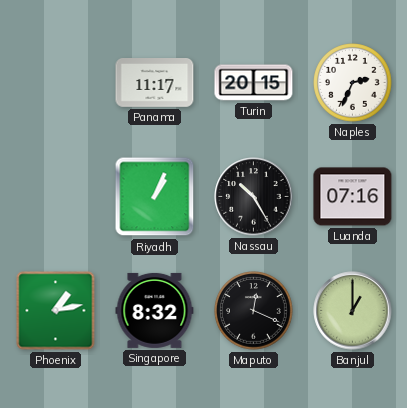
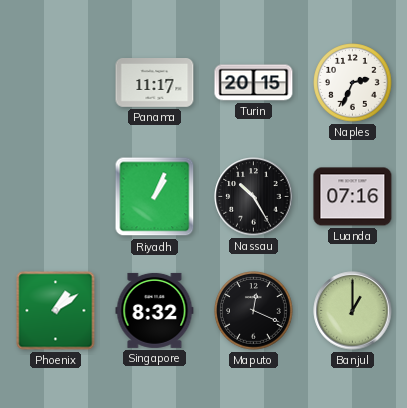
Phoenix: 1:13 -> 1:09
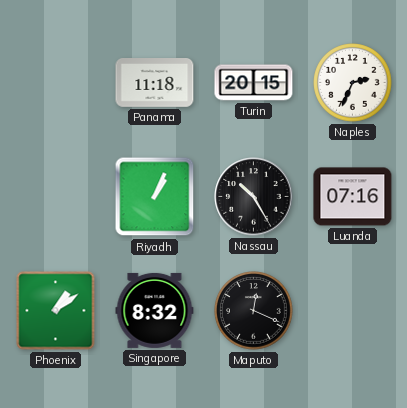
Panama: 11:17 -> 11:18
Banjul: 1:00 -> none
